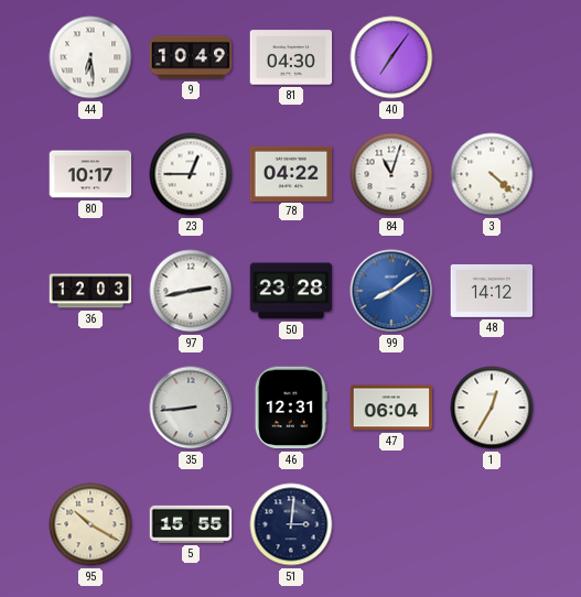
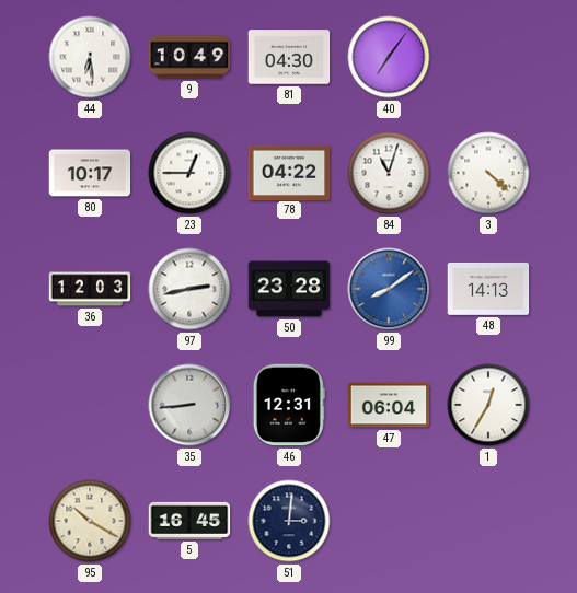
48: 14:12 -> 14:13
5: 15:55 -> 16:45
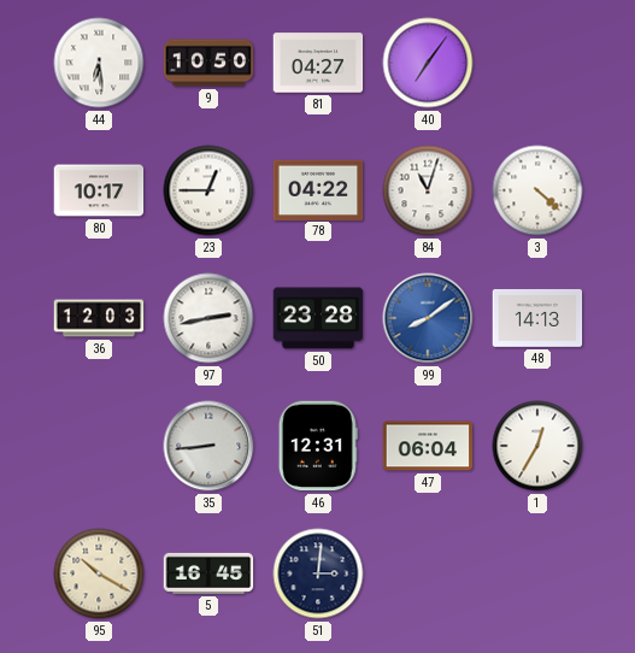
9: 10:49 -> 10:50
81: 04:30 -> 04:27
